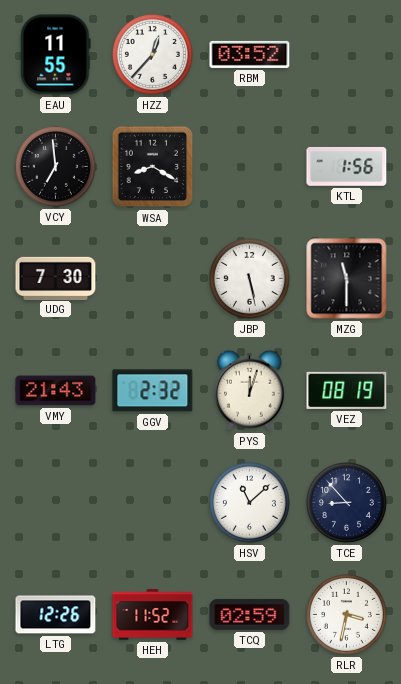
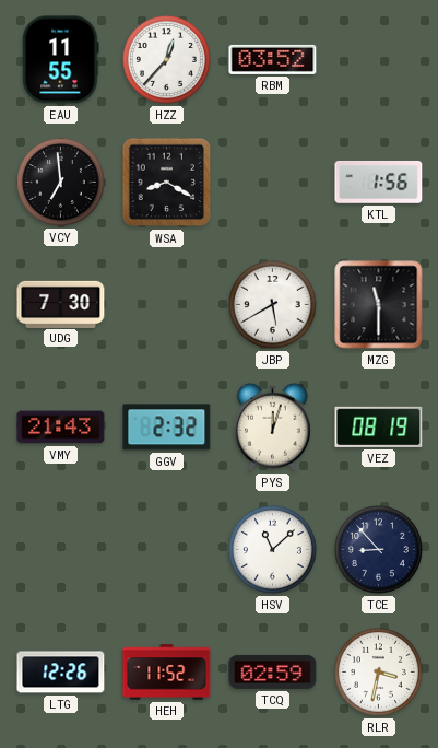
JBP: 5:28 -> 5:40
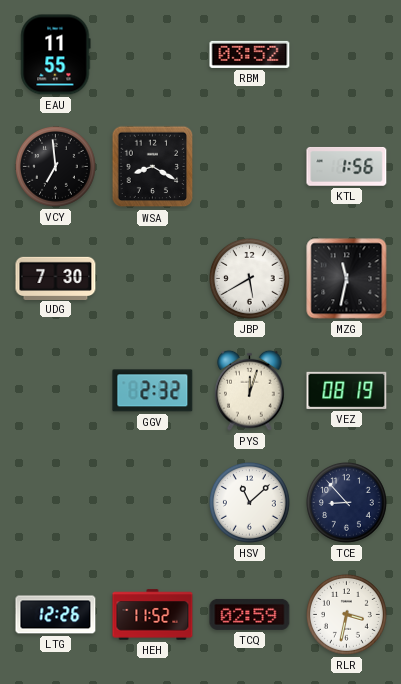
HZZ: 12:37 -> none
MZG: 11:30 -> 11:32
VMY: 21:43 -> none
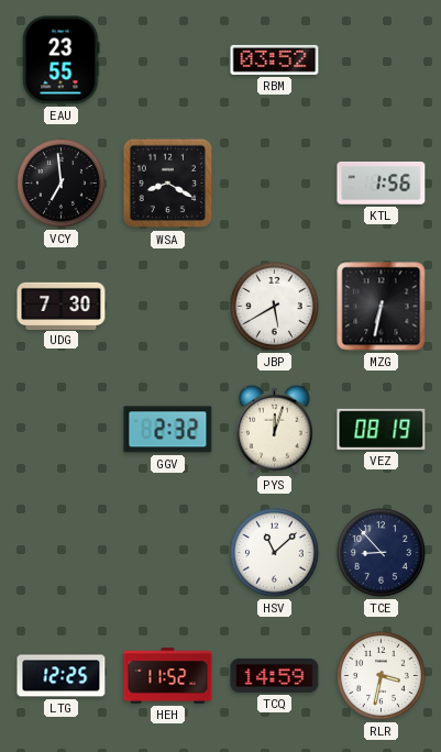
EAU: 11:55 -> 23:55
MZG: 11:32 -> 6:32
LTG: 12:26 -> 12:25
TCQ: 02:59 -> 14:59
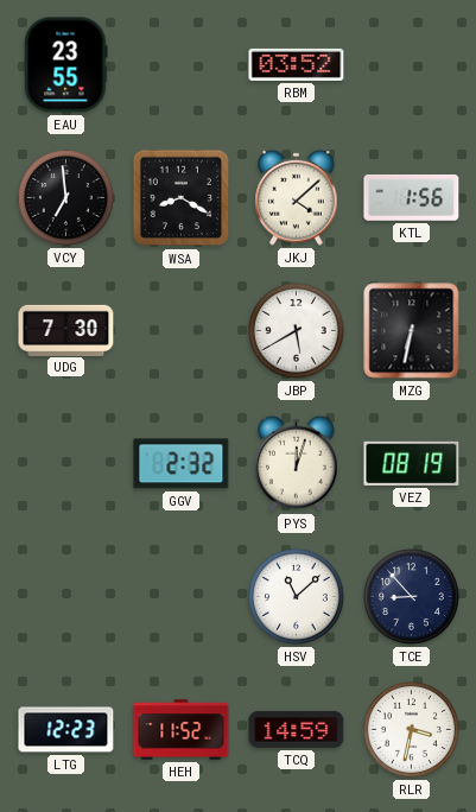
JKJ: none -> 4:08
LTG: 12:25 -> 12:23
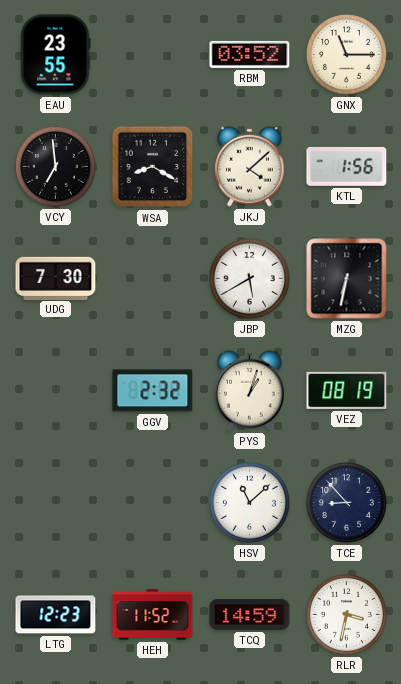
GNX: none -> 11:15
PYS: 12:03 -> 1:03
